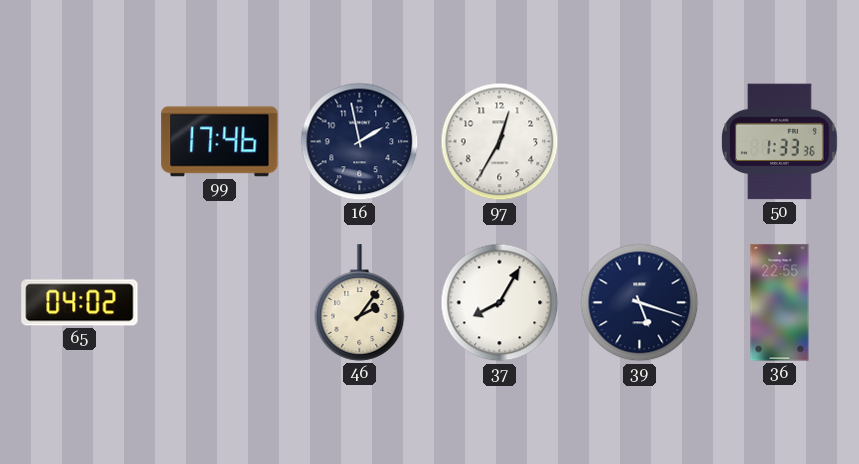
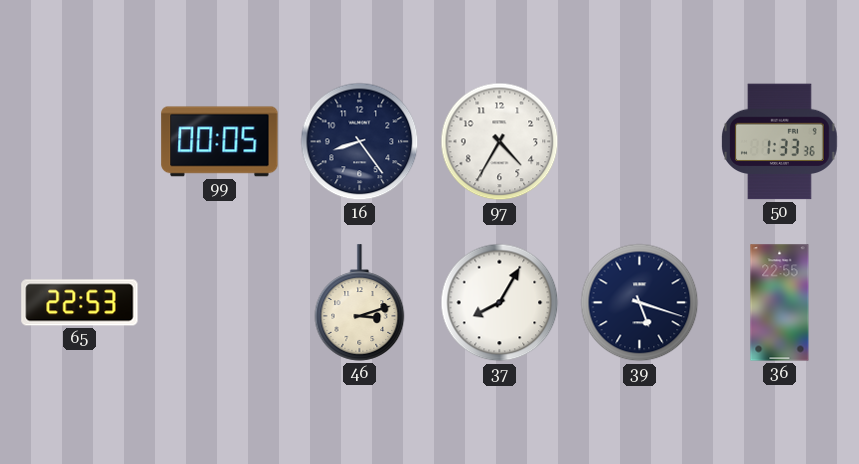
99: 17:46 -> 00:05
16: 1:58 -> 8:24
97: 12:35 -> 4:35
65: 04:02 -> 22:53
46: 2:06 -> 3:12
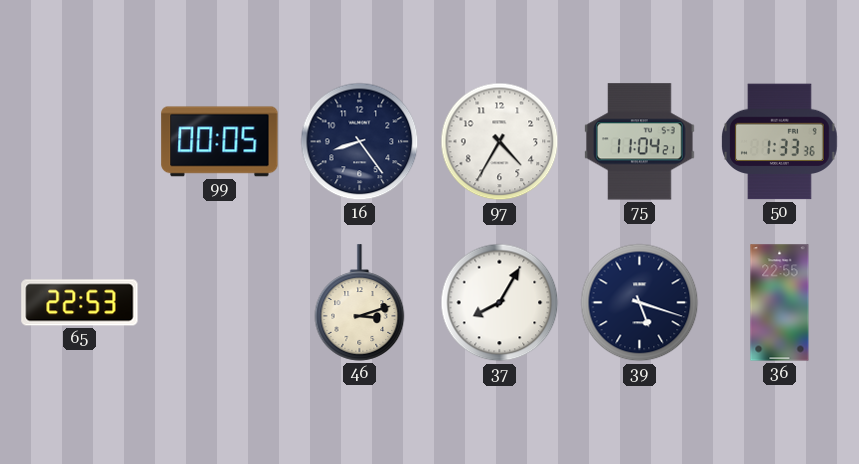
75: none -> 11:04
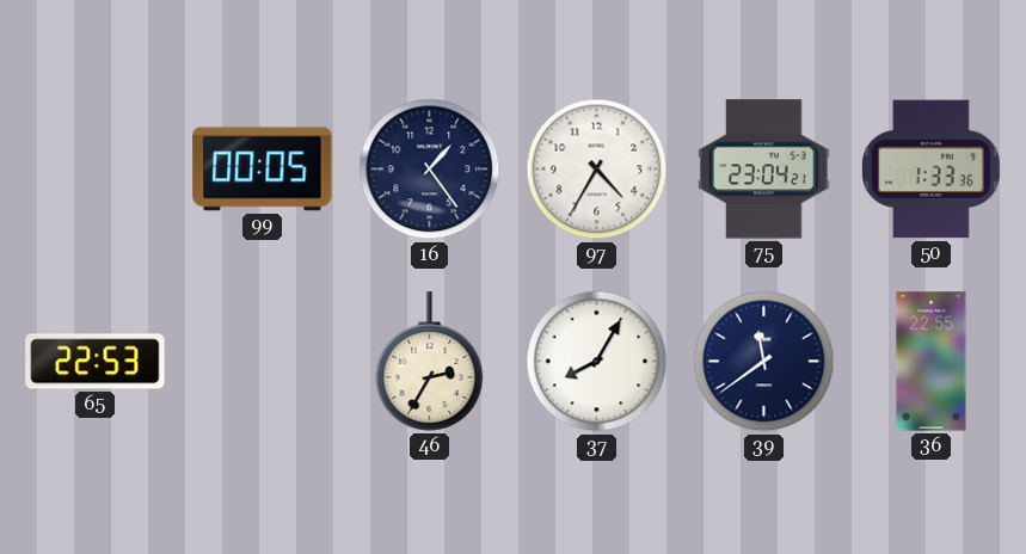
16: 8:24 -> 1:24
75: 11:04 -> 23:04
46: 3:12 -> 2:35
39: 5:18 -> 11:39
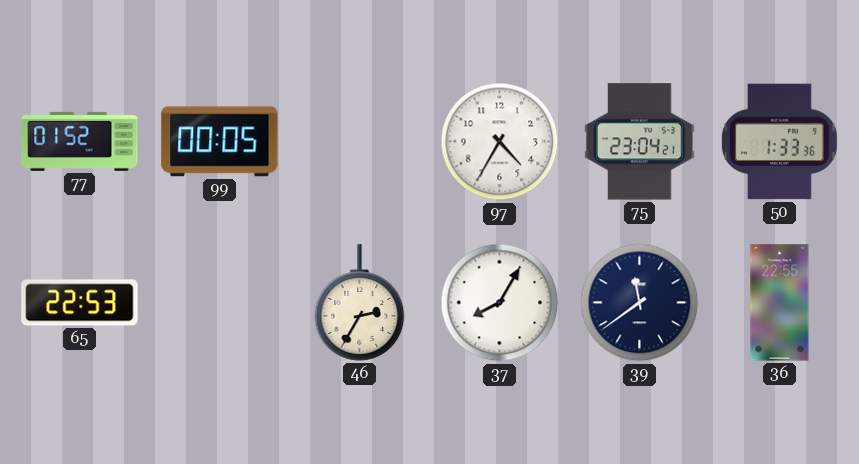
77: none -> 01:52
16: 1:24 -> none
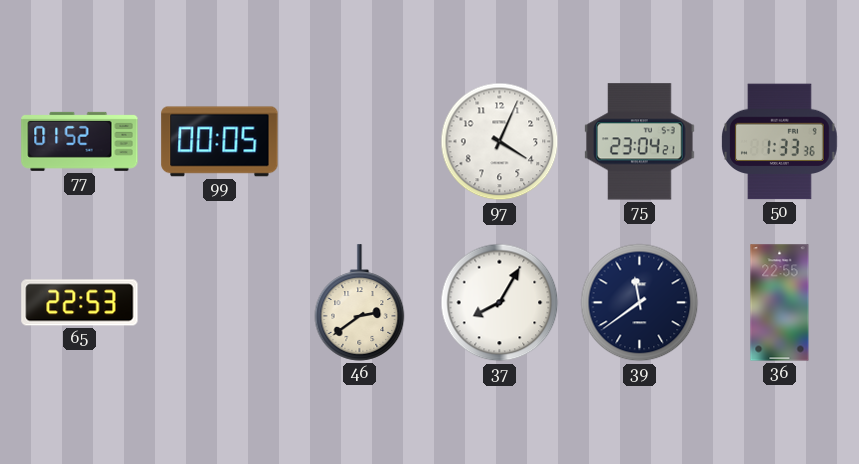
97: 4:35 -> 4:04
46: 2:35 -> 2:39
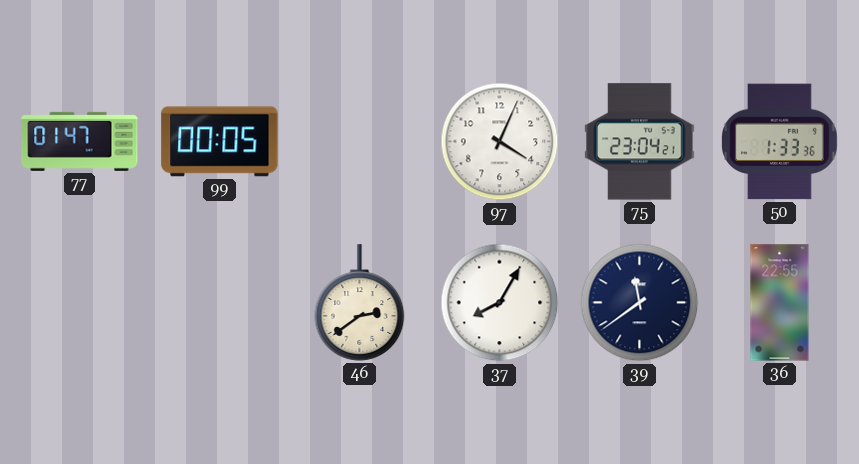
77: 01:52 -> 01:47
65: 22:53 -> none
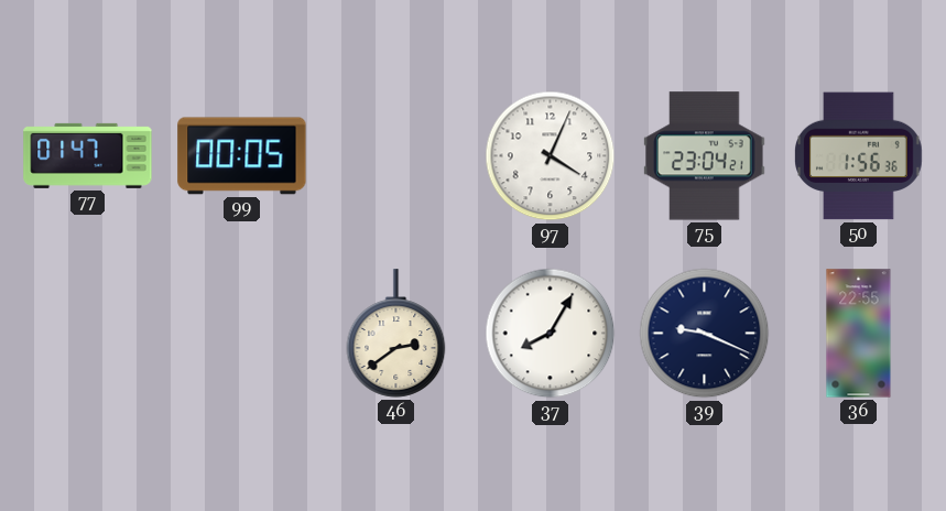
50: 1:33 -> 1:56
39: 11:39 -> 9:19
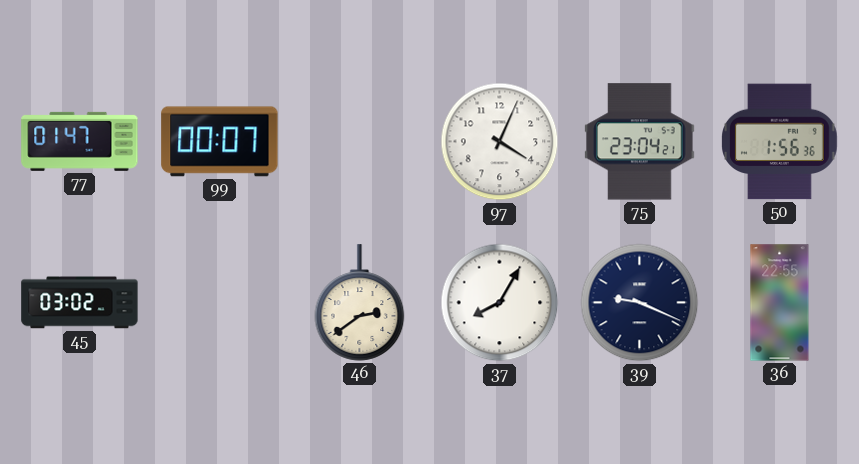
99: 00:05 -> 00:07
45: none -> 03:02
